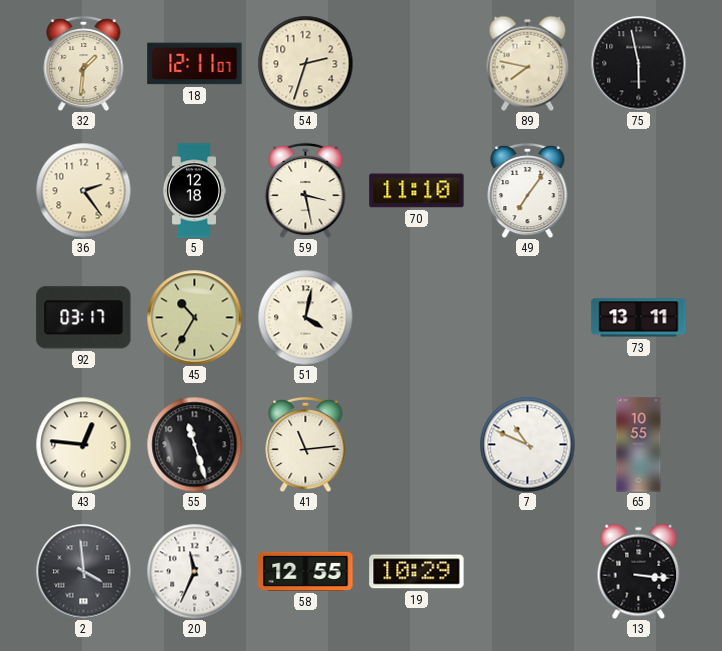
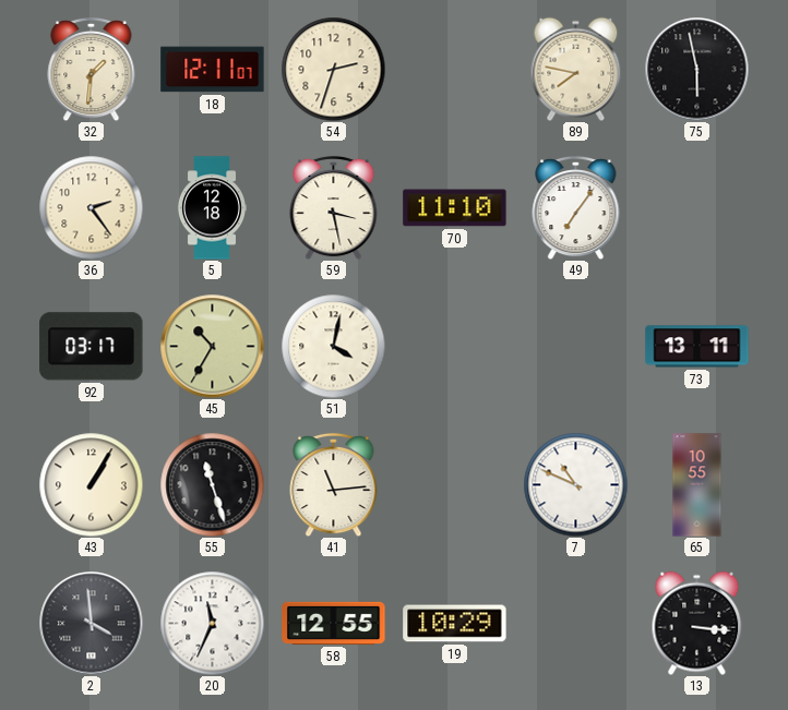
43: 12:46 -> 1:05
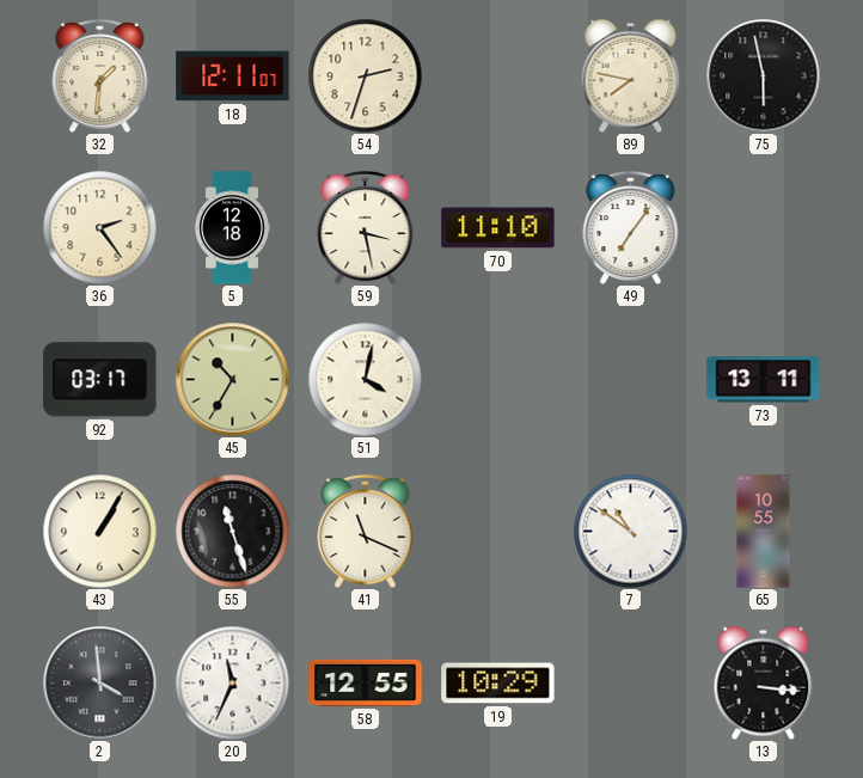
41: 11:14 -> 11:19
7: 10:49 -> 10:51
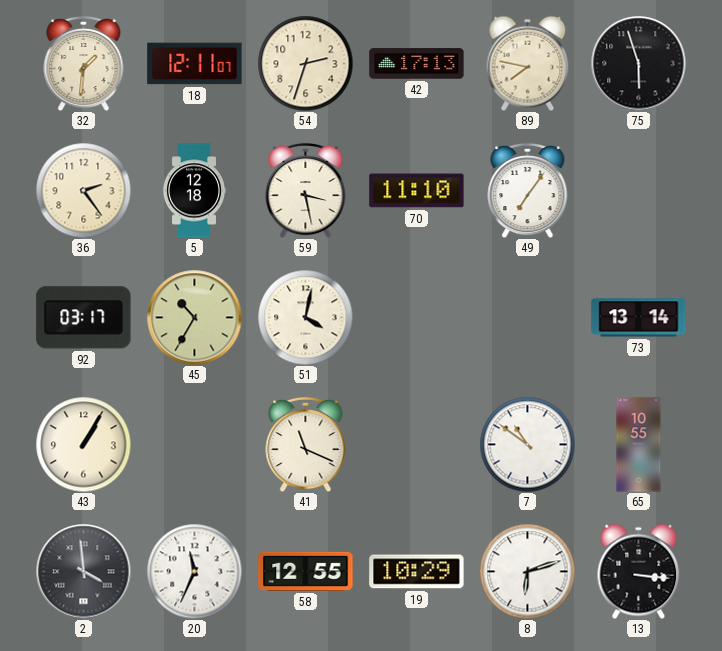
42: none -> 17:13
75: 5:58 -> 5:57
73: 13:11 -> 13:14
55: 11:27 -> none
8: none -> 6:12
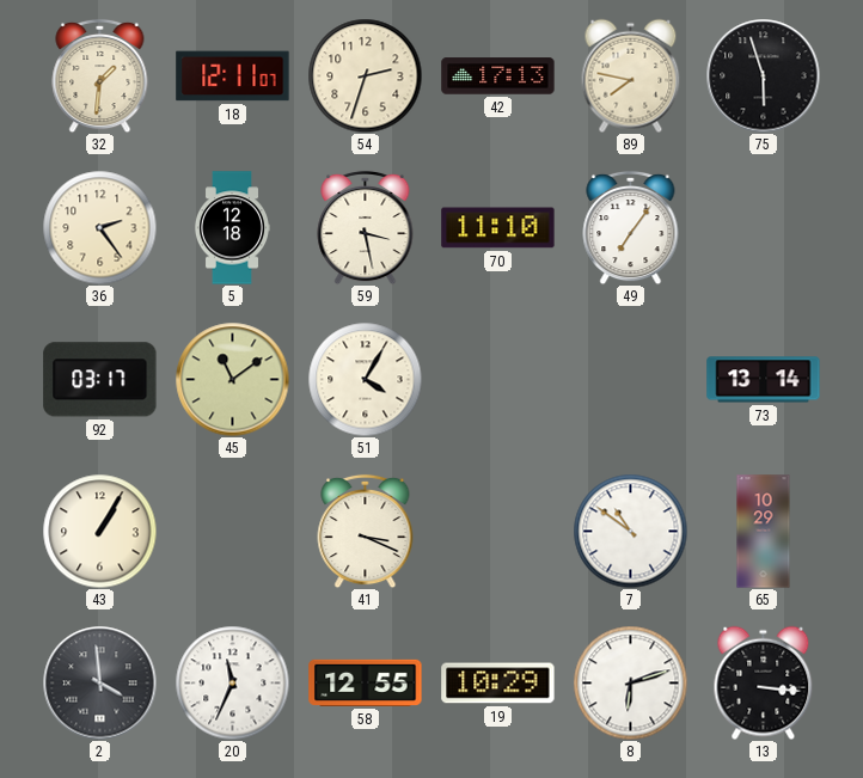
45: 10:35 -> 11:09
51: 4:02 -> 4:05
41: 11:19 -> 3:19
65: 10:55 -> 10:29
